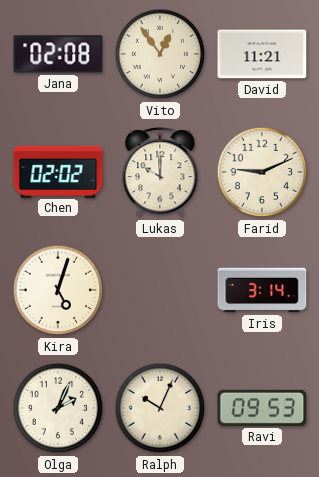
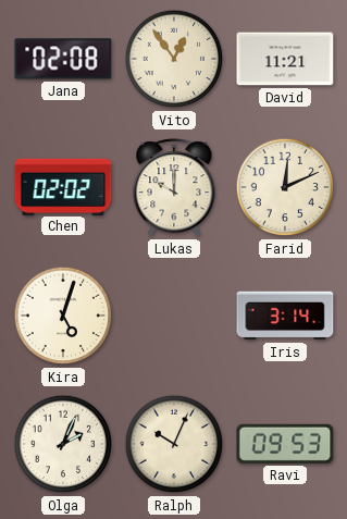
Farid: 9:11 -> 12:11
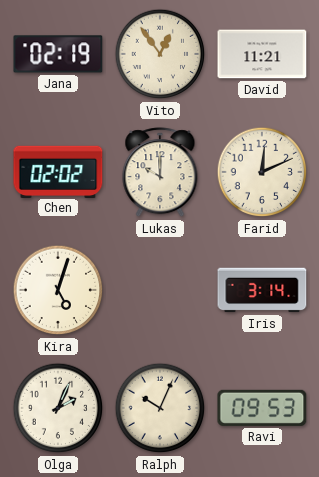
Jana: 02:08 -> 02:19
